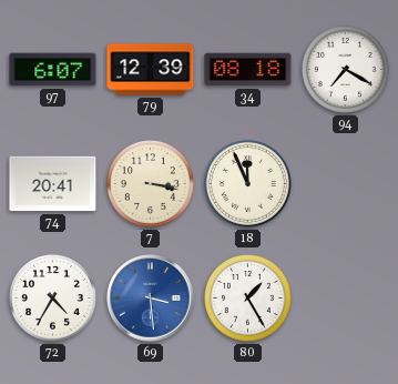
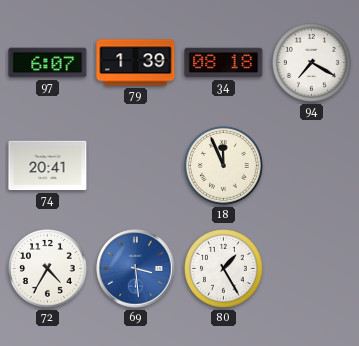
79: 12:39 -> 1:39
7: 3:17 -> none
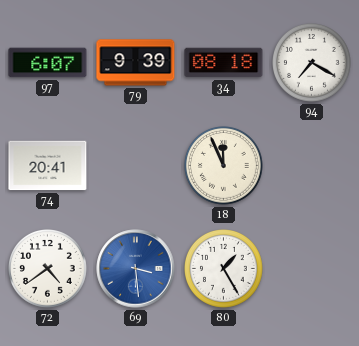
79: 1:39 -> 9:39
72: 4:35 -> 4:39
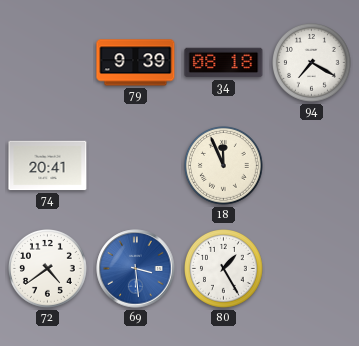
97: 6:07 -> none
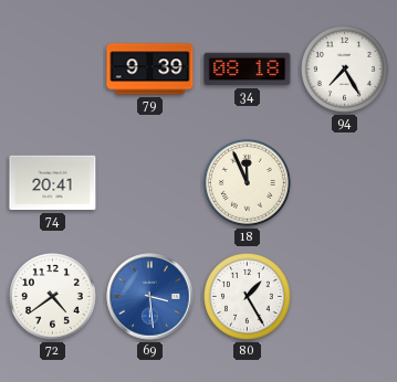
94: 7:20 -> 7:25
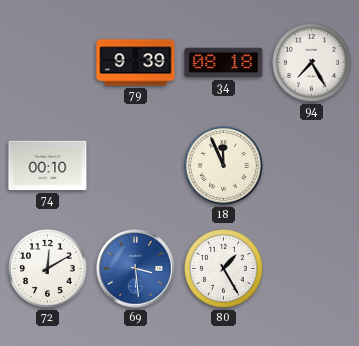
74: 20:41 -> 00:10
72: 4:39 -> 12:10
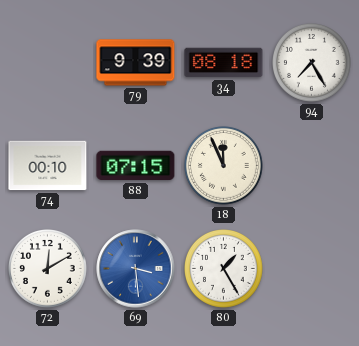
88: none -> 07:15
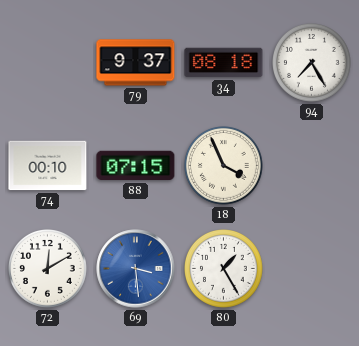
79: 9:39 -> 9:37
18: 11:56 -> 3:56
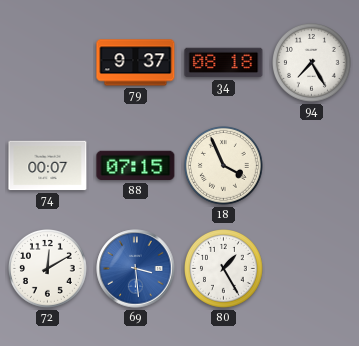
74: 00:10 -> 00:07
